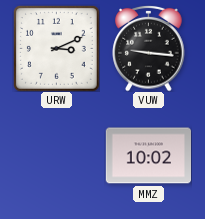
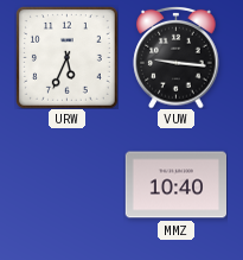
URW: 3:11 -> 5:34
MMZ: 10:02 -> 10:40
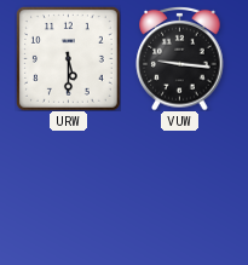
URW: 5:34 -> 5:30
MMZ: 10:40 -> none
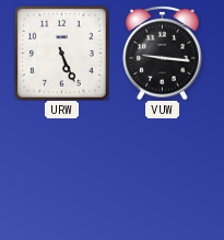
URW: 5:30 -> 5:26
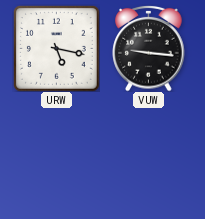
URW: 5:26 -> 5:17
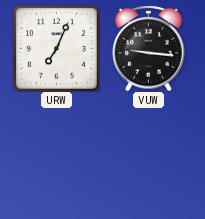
URW: 5:17 -> 7:04
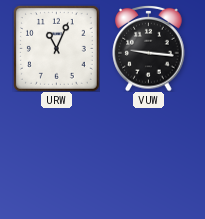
URW: 7:04 -> 11:04
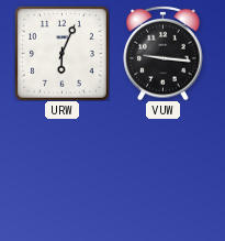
URW: 11:04 -> 6:04
